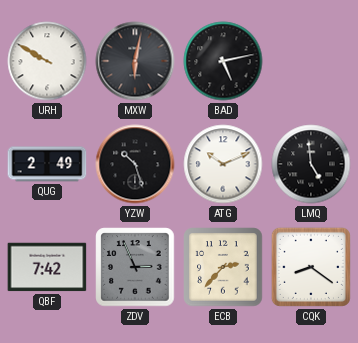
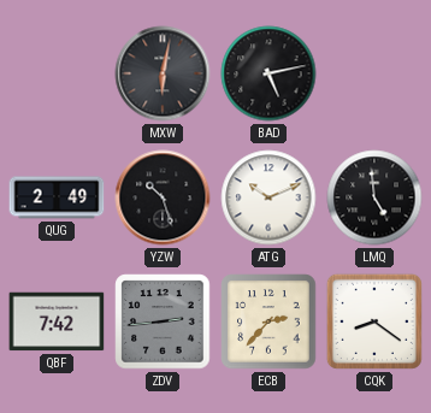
URH: 9:50 -> none
ZDV: 2:56 -> 2:44
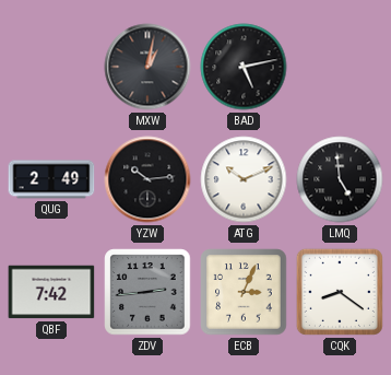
MXW: 6:02 -> 1:02
YZW: 10:27 -> 10:14
ECB: 2:37 -> 3:04
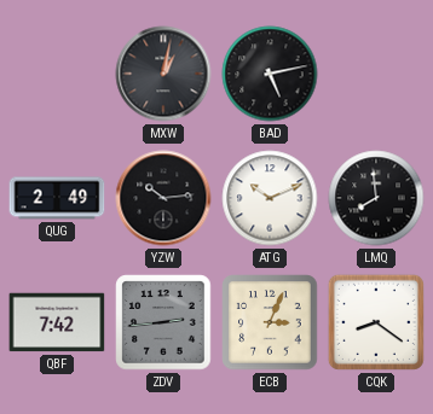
LMQ: 4:59 -> 7:59
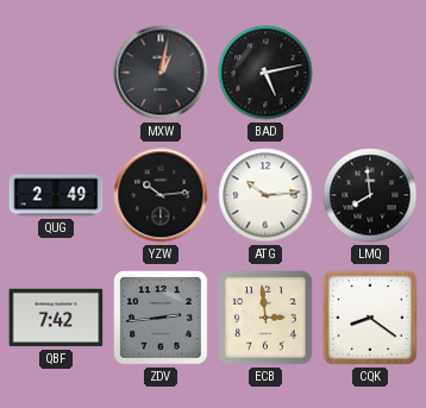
ATG: 10:11 -> 10:14
ECB: 3:04 -> 2:59
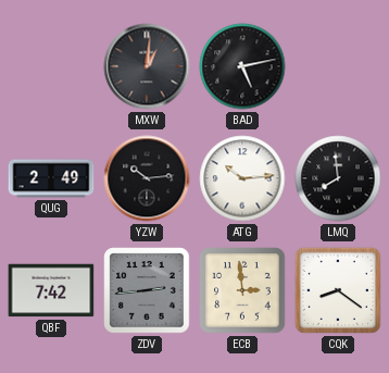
MXW: 1:02 -> 1:01
